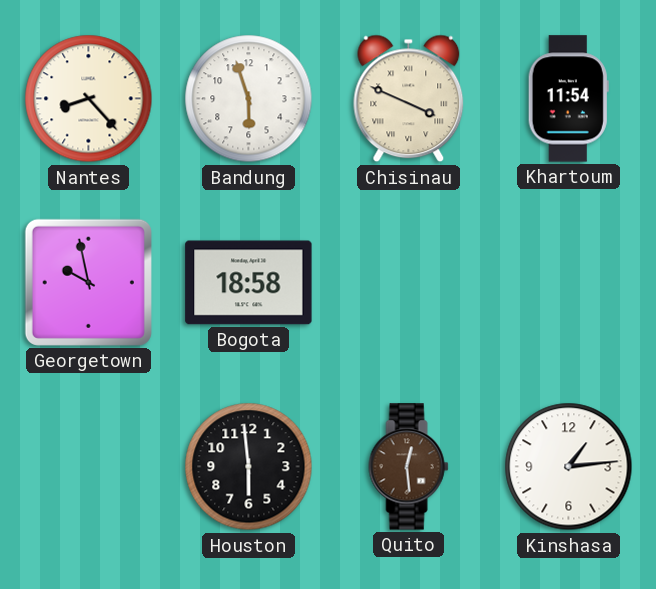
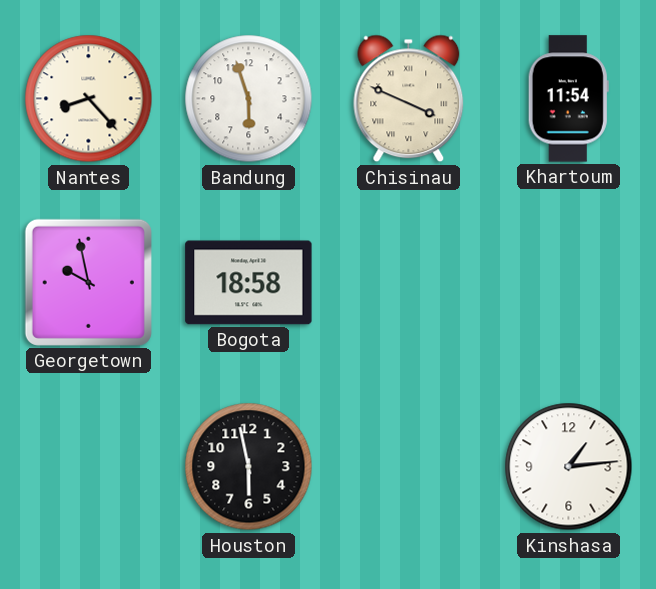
Houston: 5:59 -> 5:58
Quito: 12:29 -> none
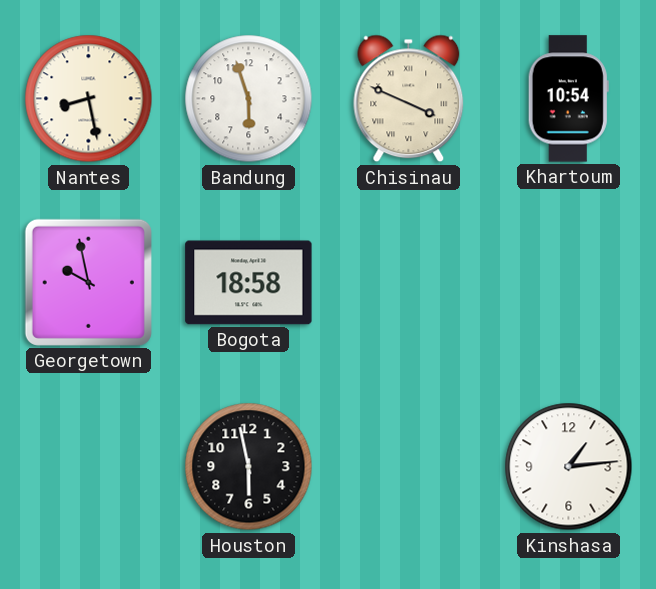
Nantes: 8:23 -> 8:28
Khartoum: 11:54 -> 10:54
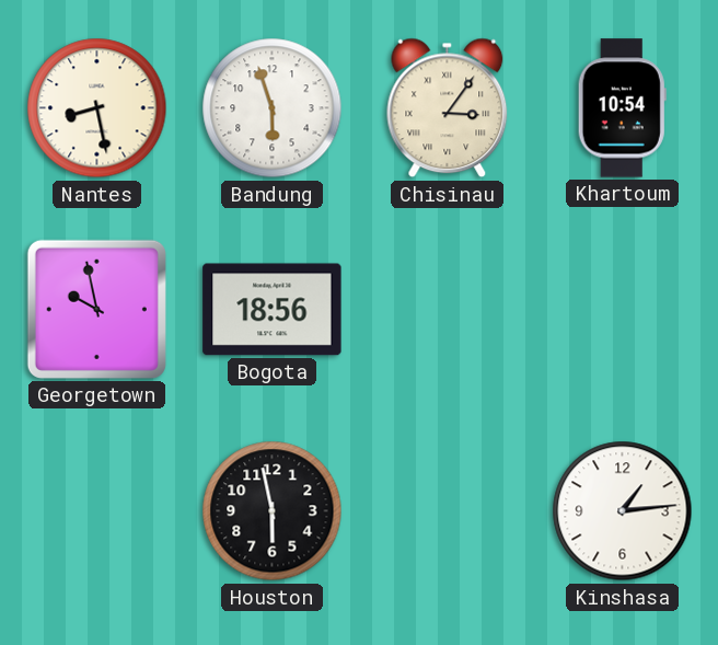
Chisinau: 3:49 -> 3:06
Bogota: 18:58 -> 18:56
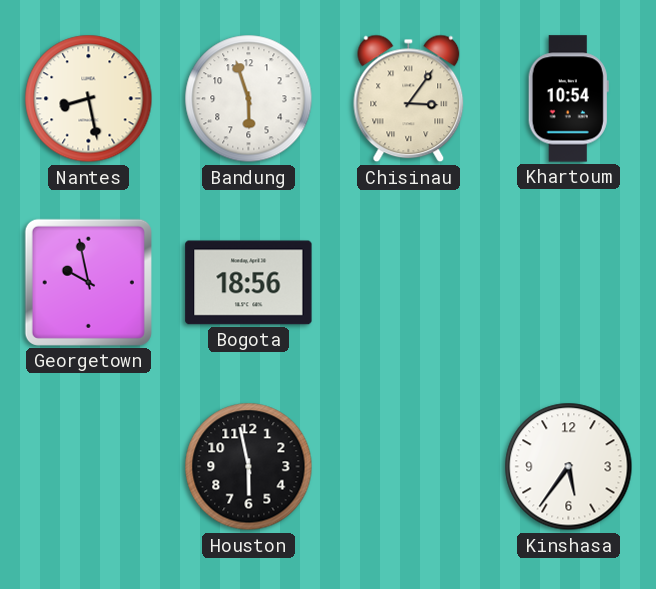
Kinshasa: 1:14 -> 5:36
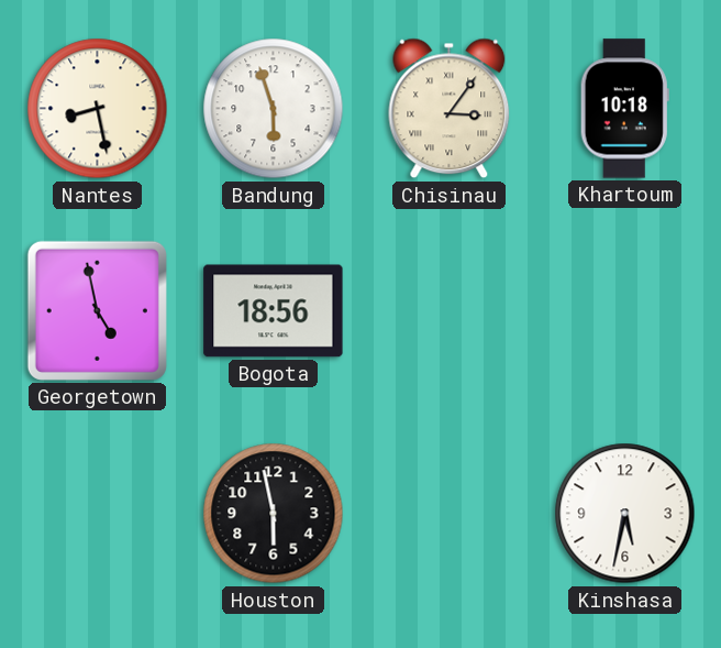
Khartoum: 10:54 -> 10:18
Georgetown: 9:58 -> 4:58
Kinshasa: 5:36 -> 5:32
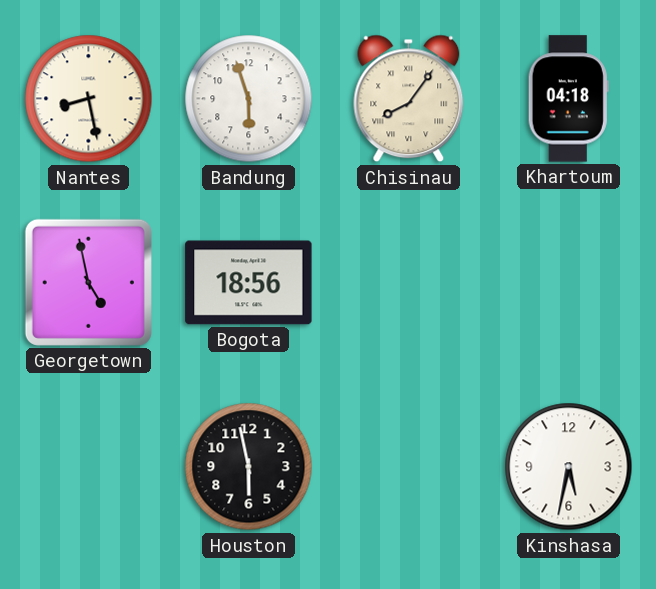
Chisinau: 3:06 -> 8:06
Khartoum: 10:18 -> 04:18
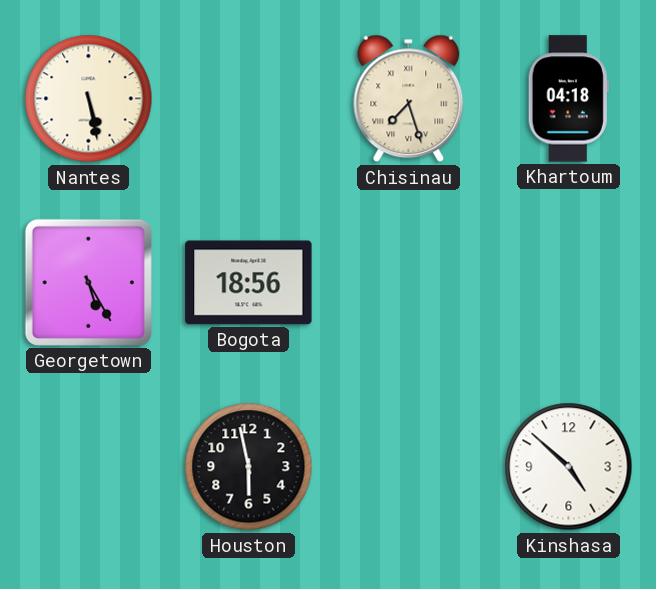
Nantes: 8:28 -> 5:28
Bandung: 5:57 -> none
Chisinau: 8:06 -> 7:27
Georgetown: 4:58 -> 5:25
Kinshasa: 5:32 -> 4:52
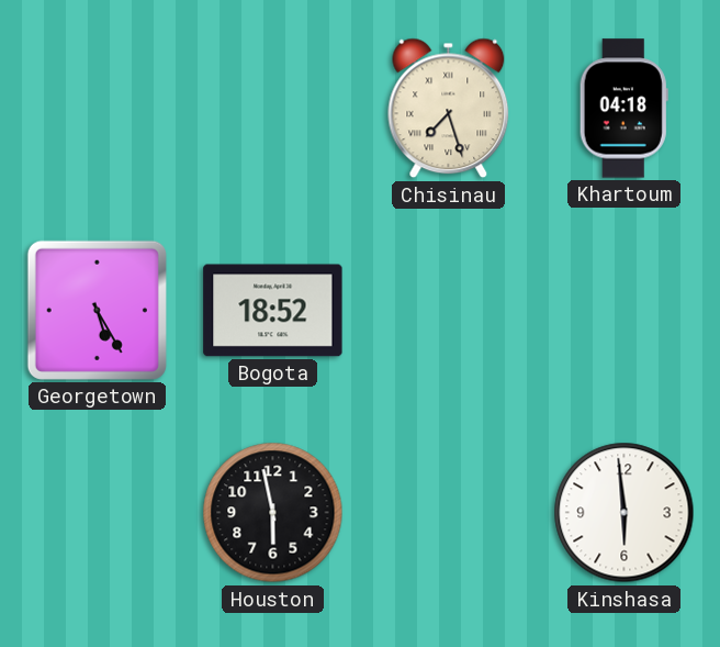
Nantes: 5:28 -> none
Bogota: 18:56 -> 18:52
Kinshasa: 4:52 -> 5:59
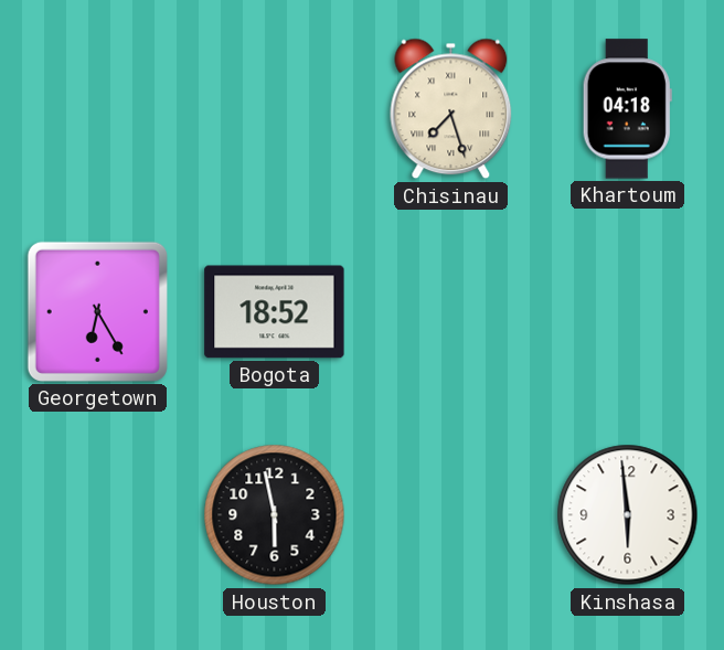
Georgetown: 5:25 -> 6:25
